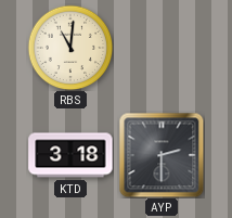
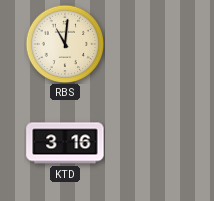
KTD: 3:18 -> 3:16
AYP: 2:30 -> none
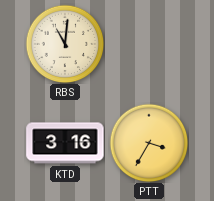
PTT: none -> 3:35
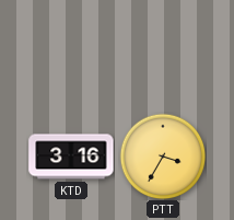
RBS: 11:01 -> none
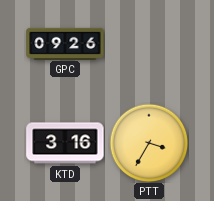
GPC: none -> 09:26
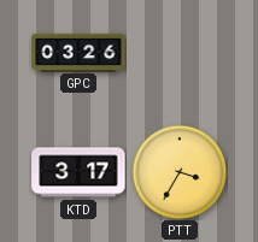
GPC: 09:26 -> 03:26
KTD: 3:16 -> 3:17
